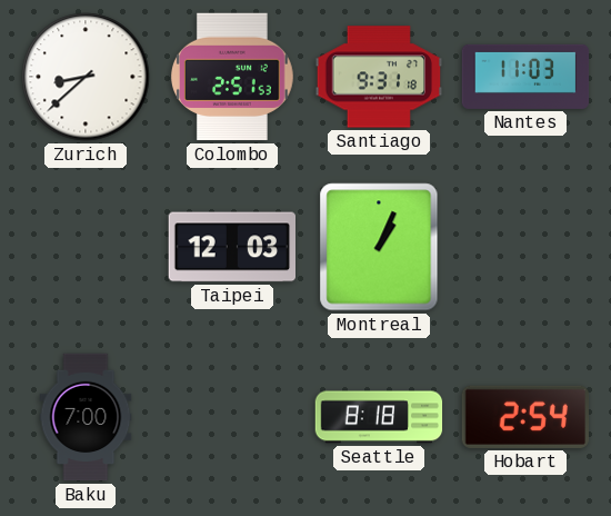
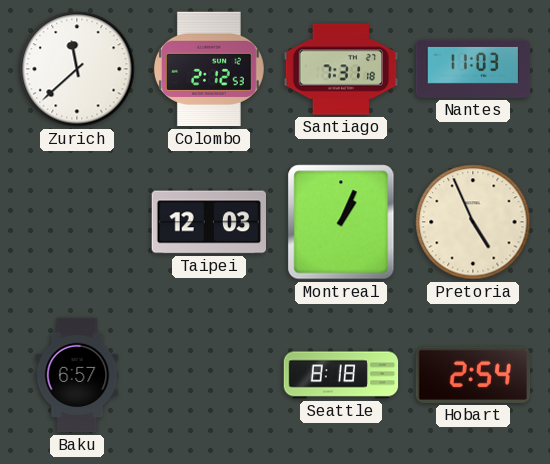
Zurich: 8:38 -> 11:38
Colombo: 2:51 -> 2:12
Santiago: 9:31 -> 7:31
Pretoria: none -> 4:56
Baku: 7:00 -> 6:57
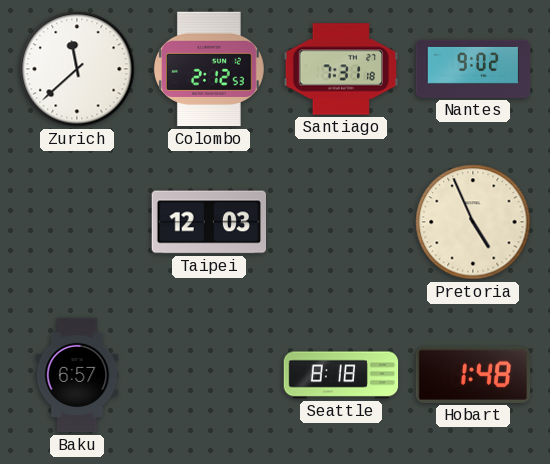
Nantes: 11:03 -> 9:02
Montreal: 1:04 -> none
Hobart: 2:54 -> 1:48
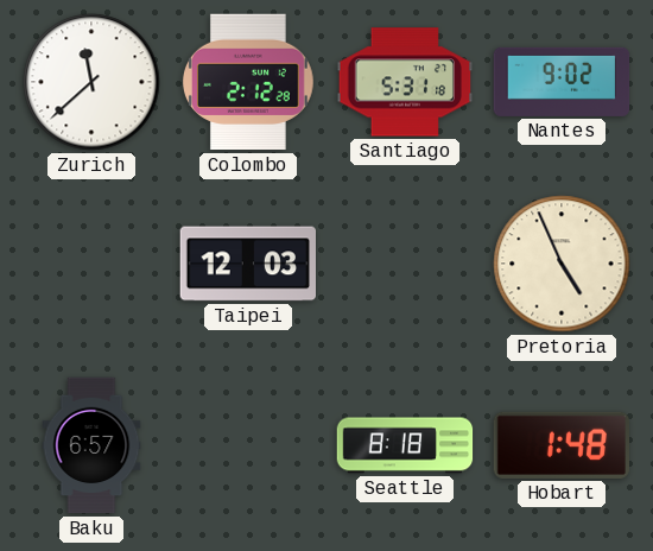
Colombo: 2:12:53 -> 2:12:28
Santiago: 7:31 -> 5:31
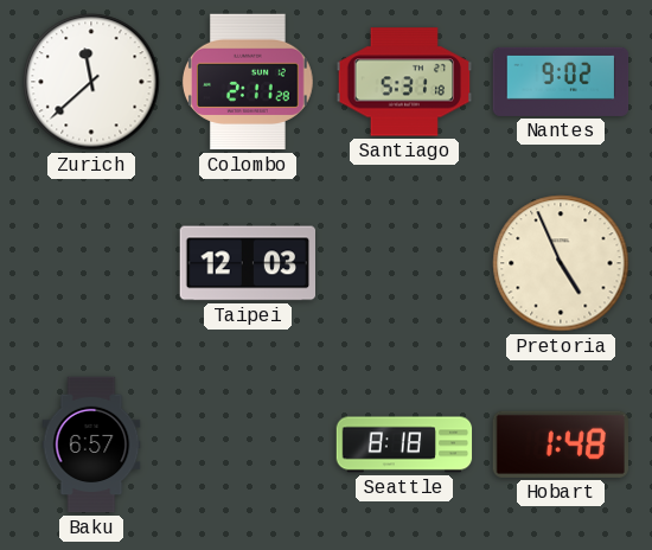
Colombo: 2:12 -> 2:11
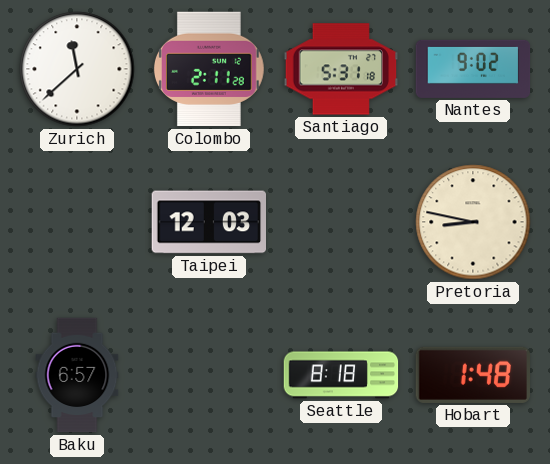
Pretoria: 4:56 -> 8:47
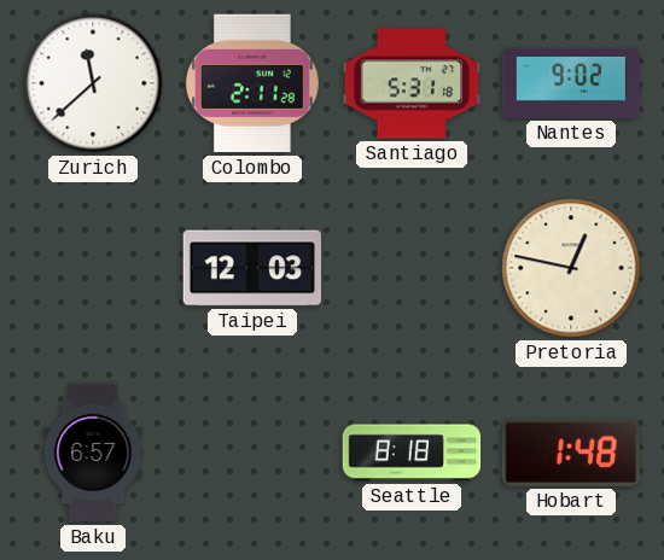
Pretoria: 8:47 -> 12:47
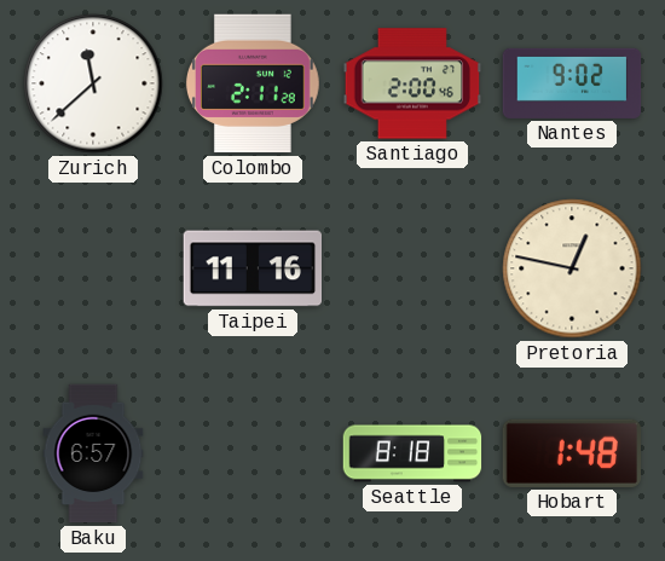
Santiago: 5:31 -> 2:00
Taipei: 12:03 -> 11:16
